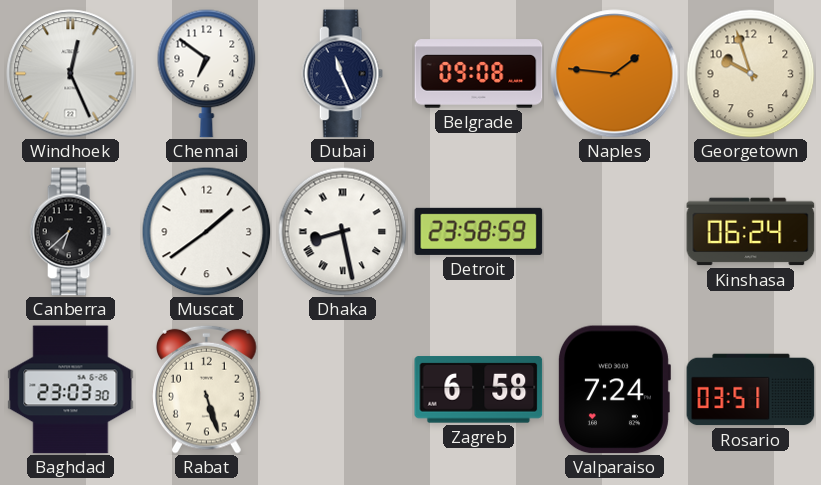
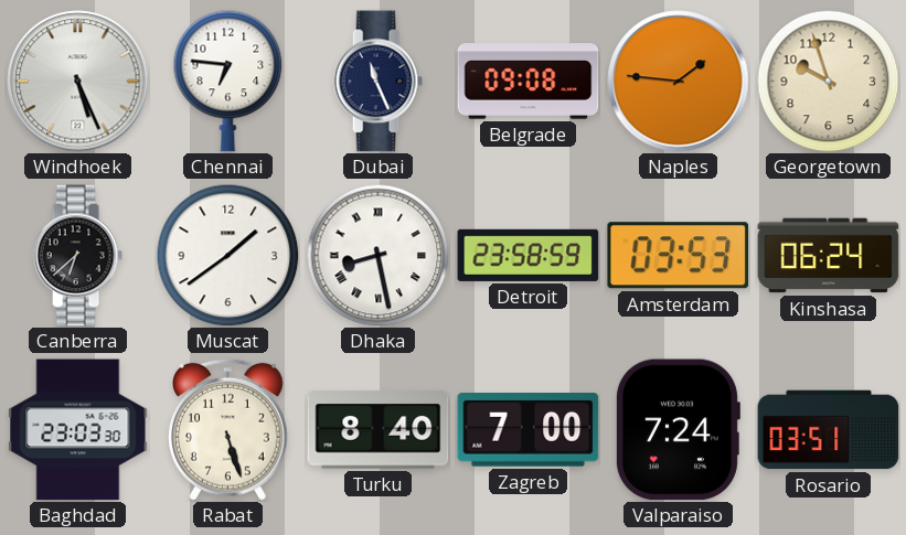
Windhoek: 12:26 -> 5:26
Chennai: 6:51 -> 6:46
Amsterdam: none -> 03:53
Turku: none -> 8:40
Zagreb: 6:58 -> 7:00
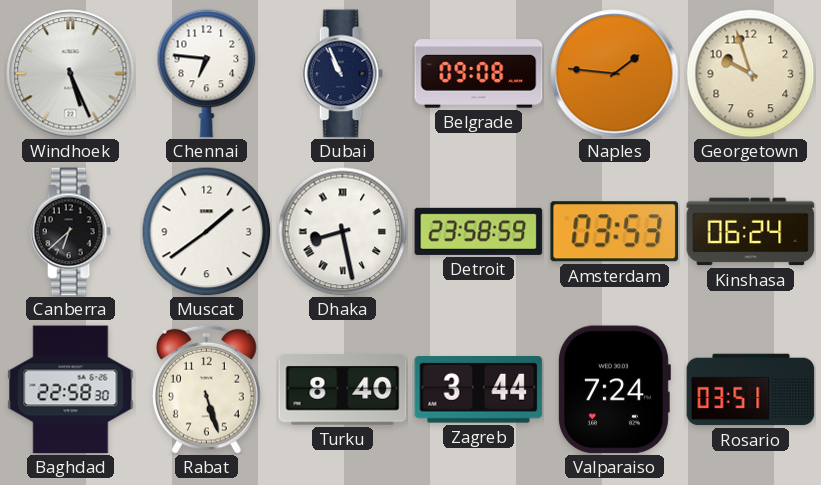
Dubai: 11:26 -> 10:56
Baghdad: 23:03 -> 22:58
Zagreb: 7:00 -> 3:44
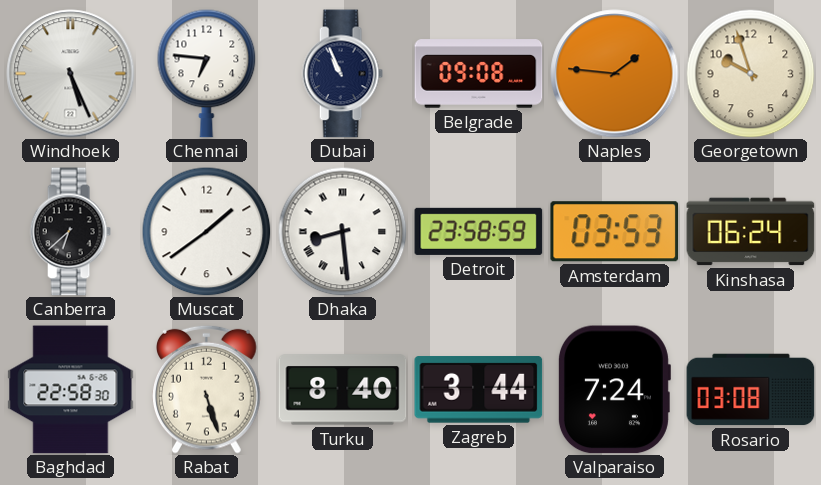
Dhaka: 8:28 -> 8:29
Rosario: 03:51 -> 03:08
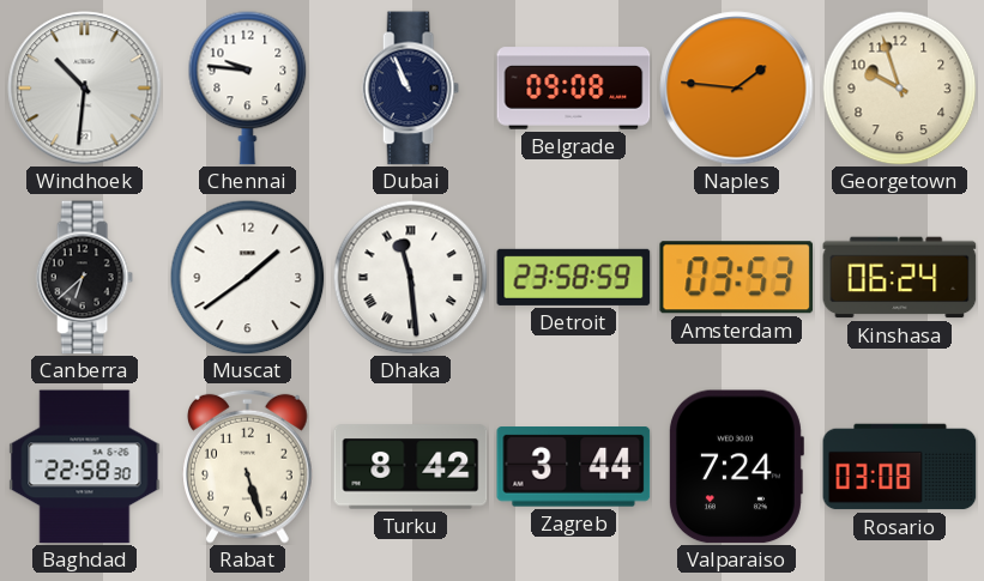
Windhoek: 5:26 -> 10:31
Chennai: 6:46 -> 9:46
Dhaka: 8:29 -> 11:29
Turku: 8:40 -> 8:42
